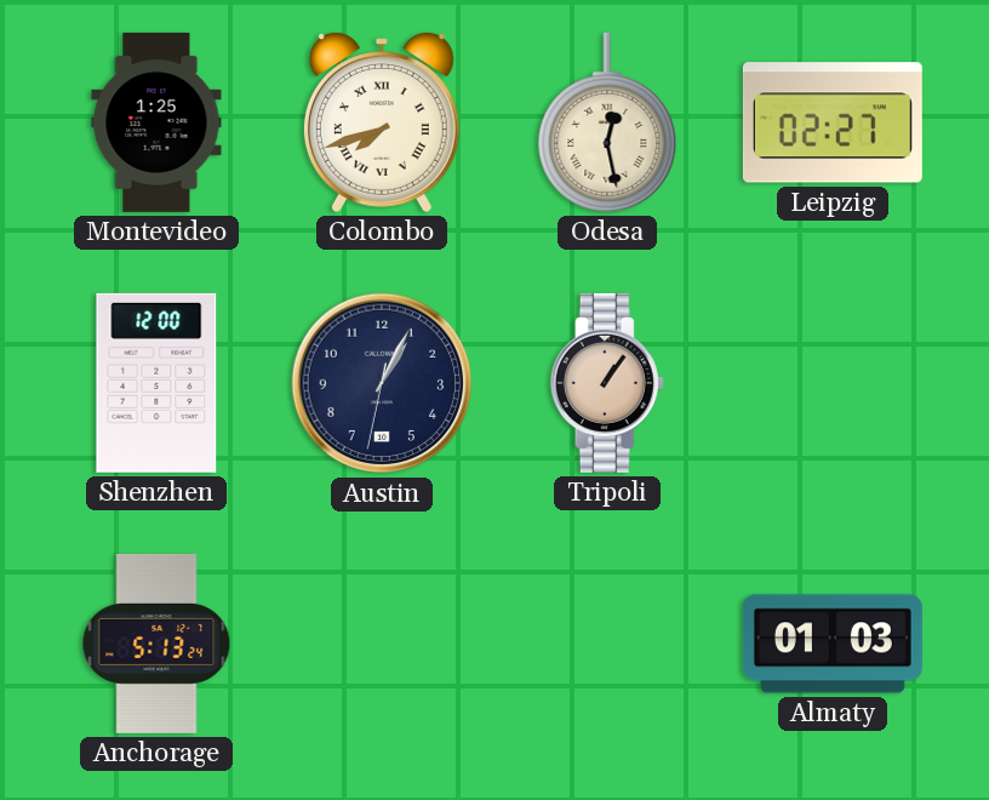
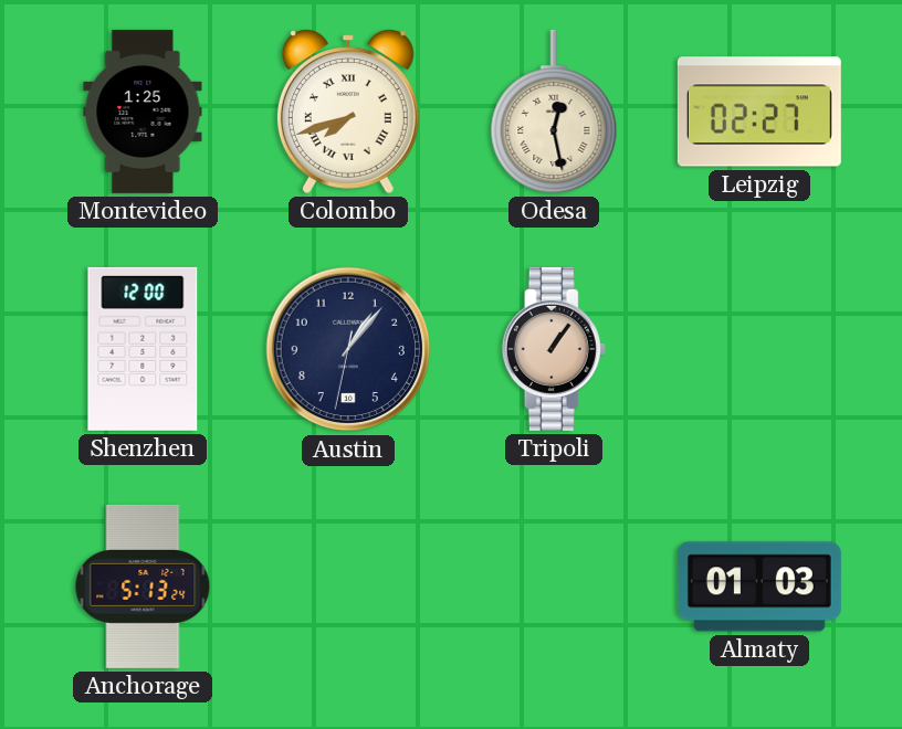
Austin: 1:04 -> 1:06
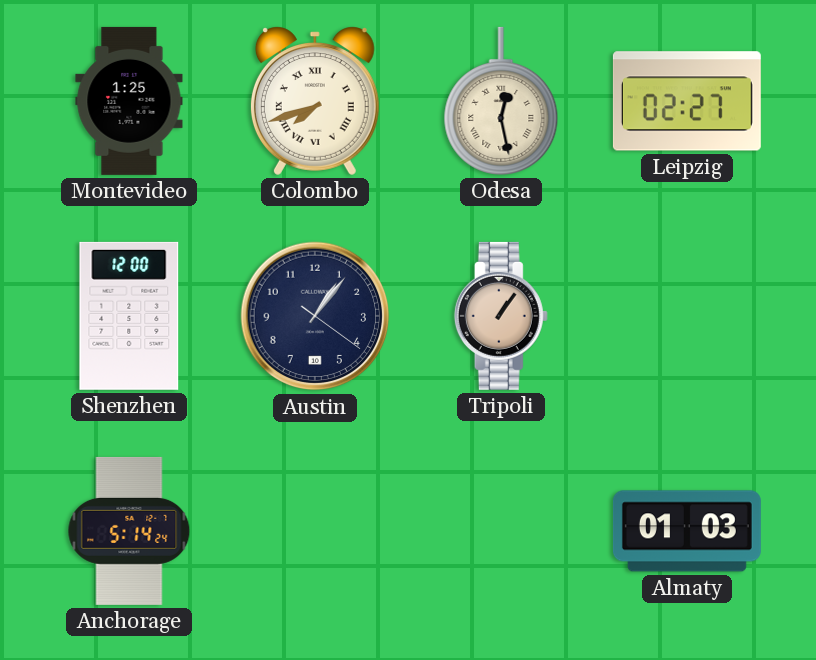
Austin: 1:06:32 -> 1:06:21
Anchorage: 5:13 -> 5:14
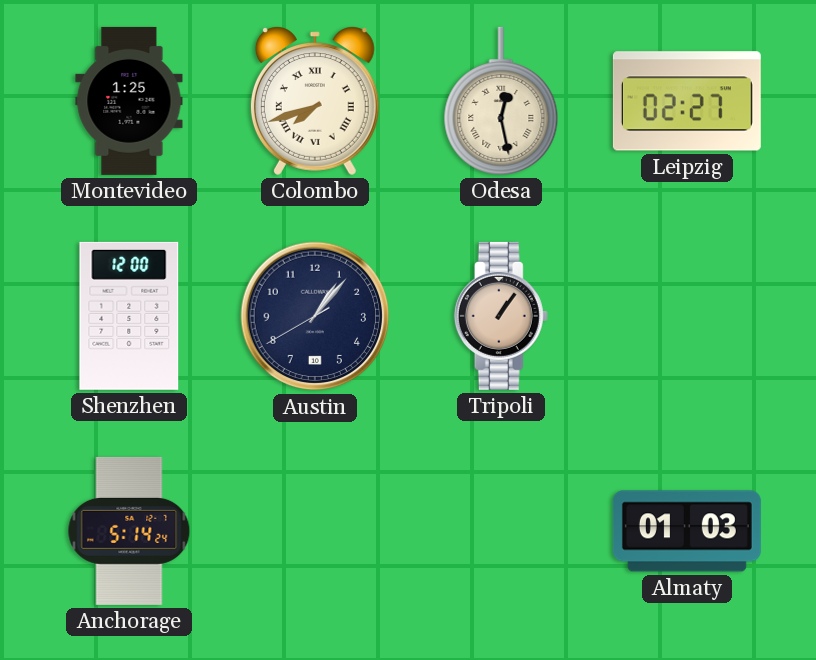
Austin: 1:06:21 -> 1:06:40
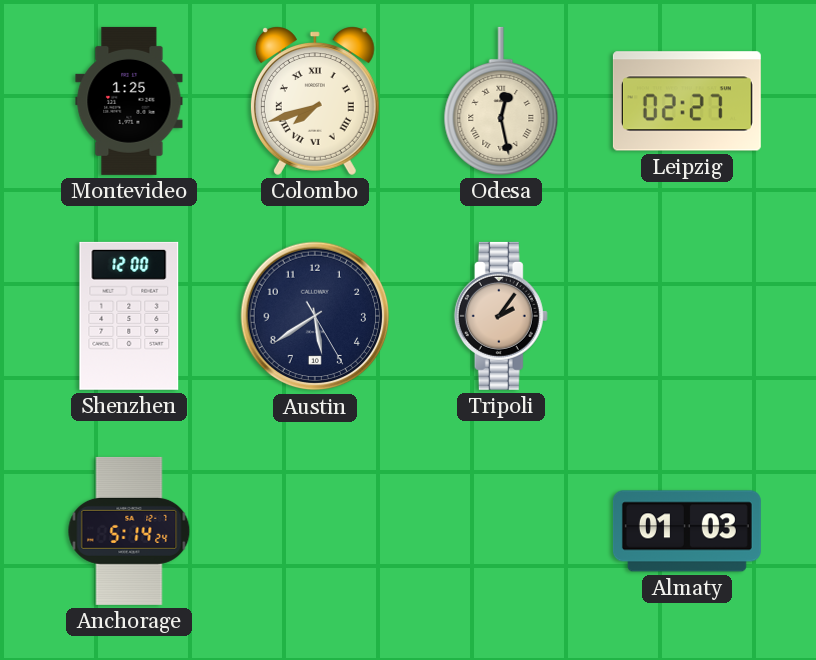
Austin: 1:06 -> 5:39
Tripoli: 1:06 -> 2:06
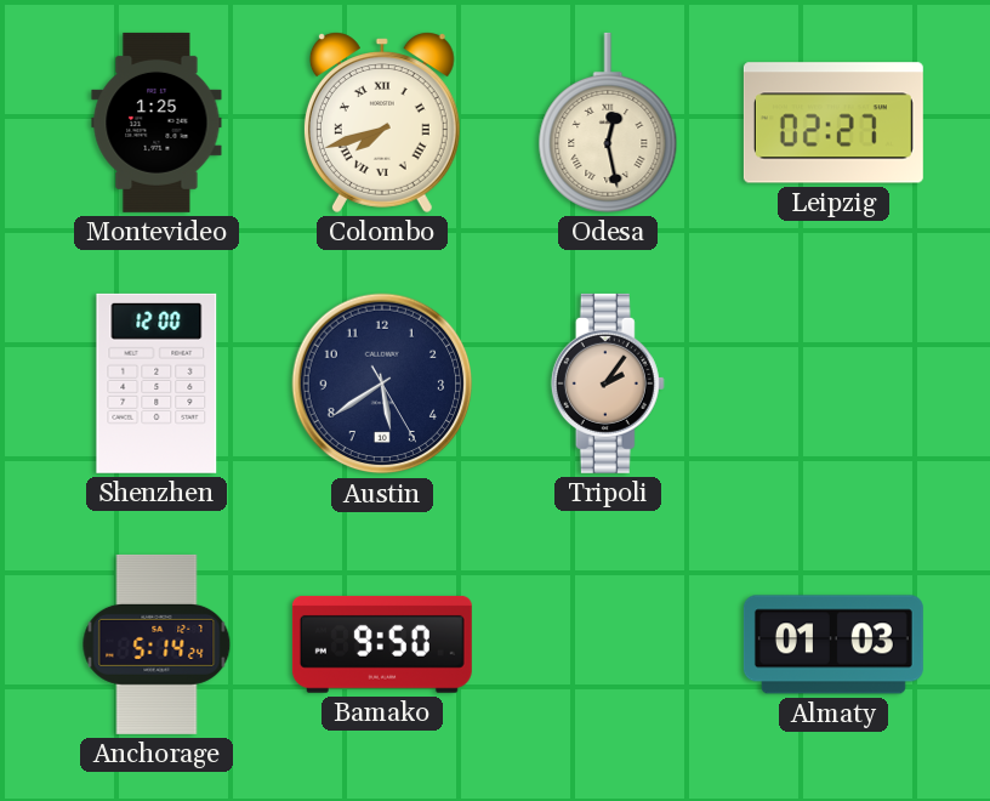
Bamako: none -> 9:50
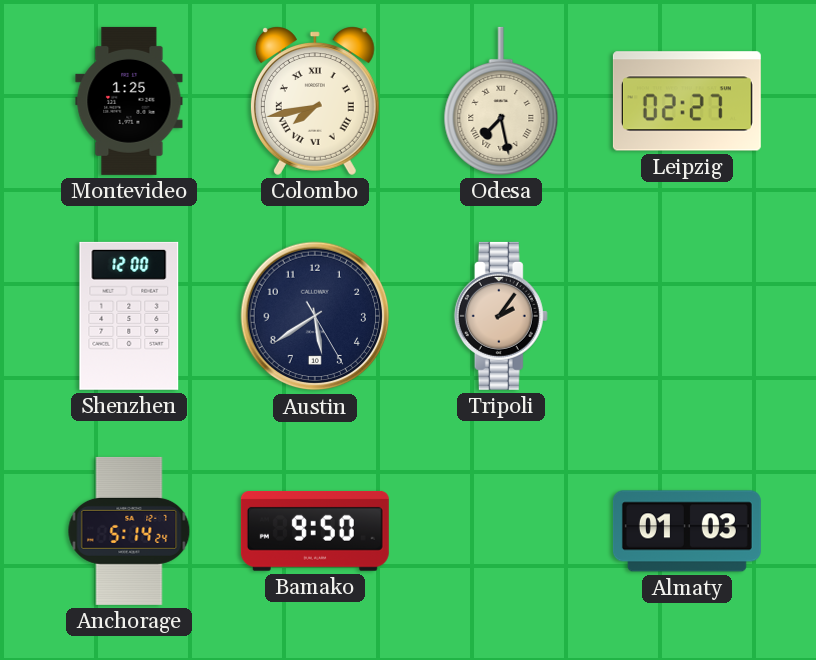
Colombo: 7:42 -> 7:43
Odesa: 12:28 -> 7:28
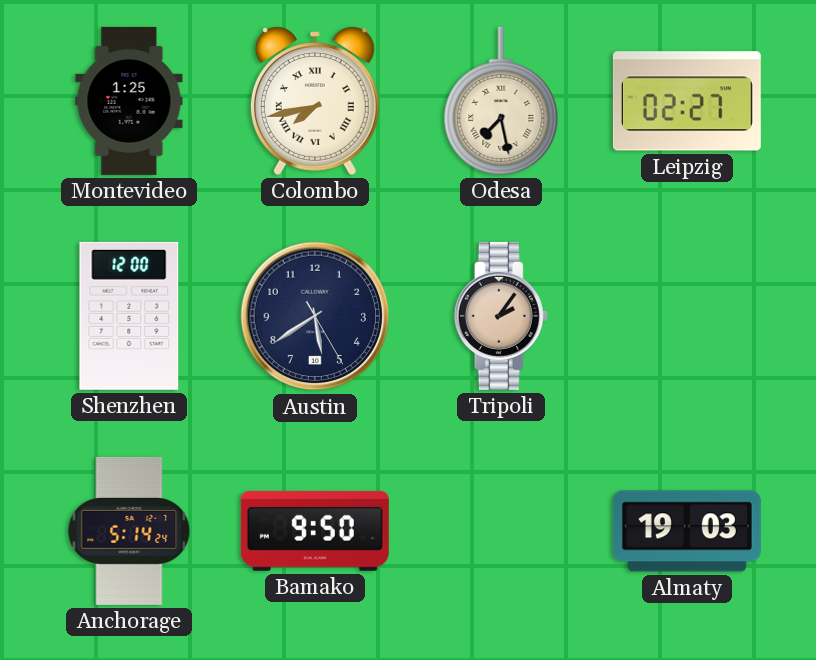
Almaty: 01:03 -> 19:03
